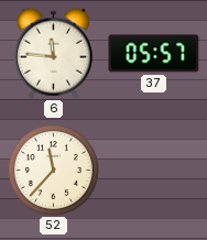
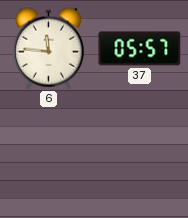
52: 11:37 -> none
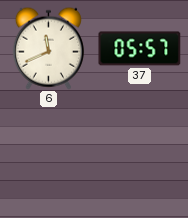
6: 11:46 -> 11:41
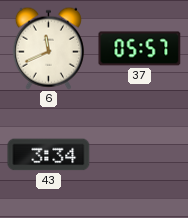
43: none -> 3:34
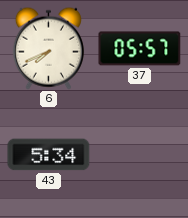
6: 11:41 -> 7:41
43: 3:34 -> 5:34
